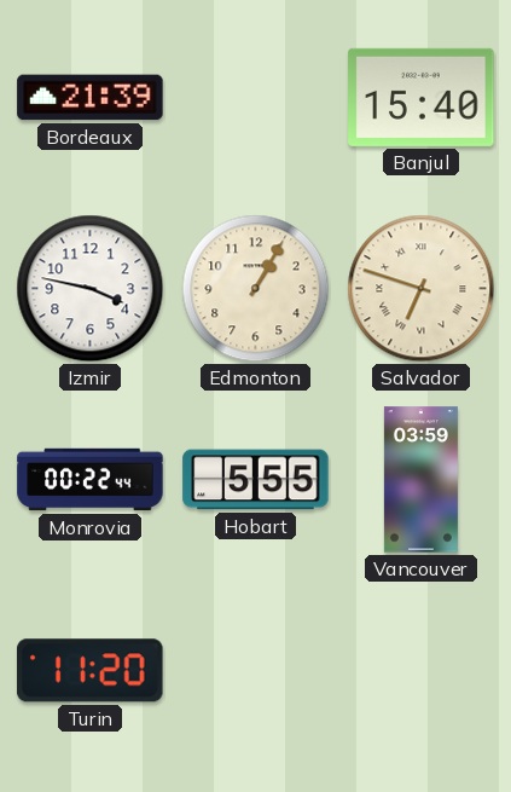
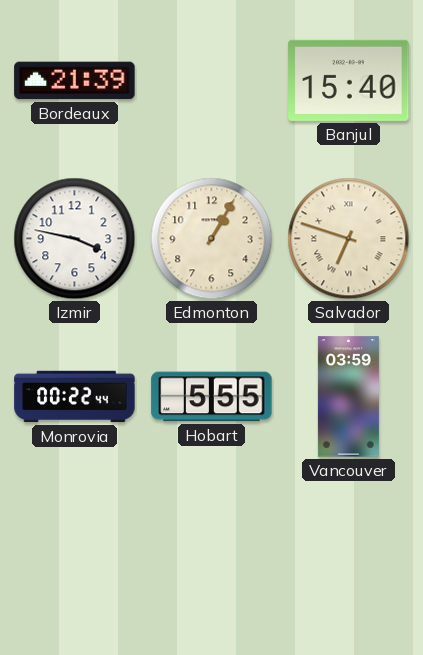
Turin: 11:20 -> none
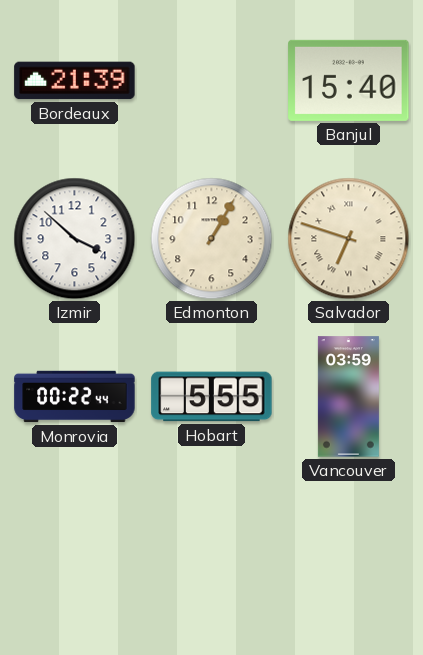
Izmir: 3:47 -> 3:52
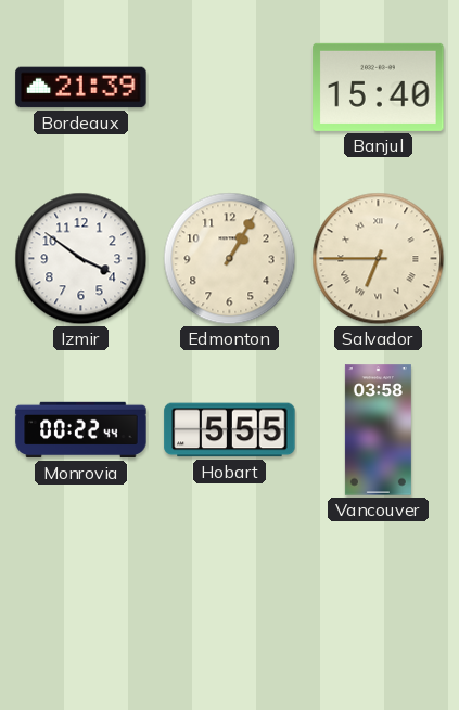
Izmir: 3:52 -> 3:51
Salvador: 6:48 -> 6:45
Vancouver: 03:59 -> 03:58
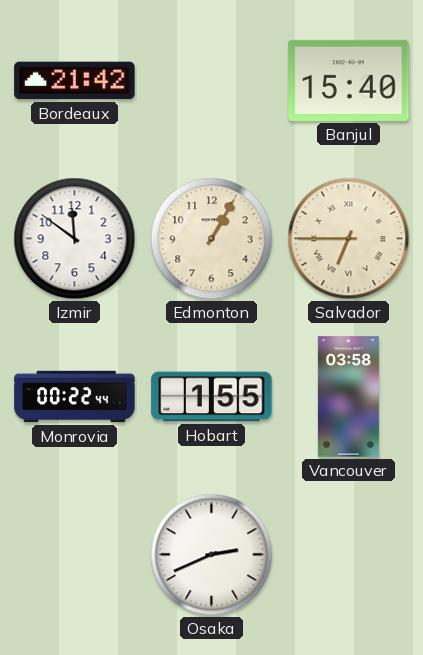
Bordeaux: 21:39 -> 21:42
Izmir: 3:51 -> 11:51
Hobart: 5:55 -> 1:55
Osaka: none -> 2:41
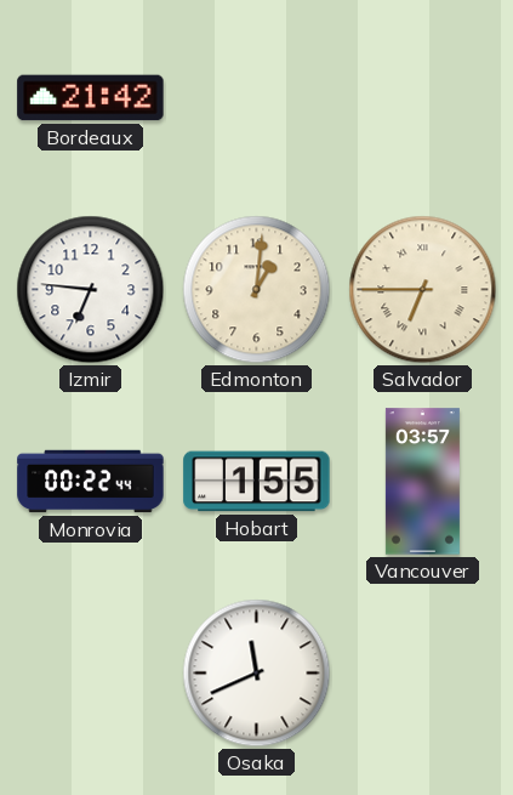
Banjul: 15:40 -> none
Izmir: 11:51 -> 6:46
Edmonton: 1:05 -> 1:01
Vancouver: 03:58 -> 03:57
Osaka: 2:41 -> 11:41
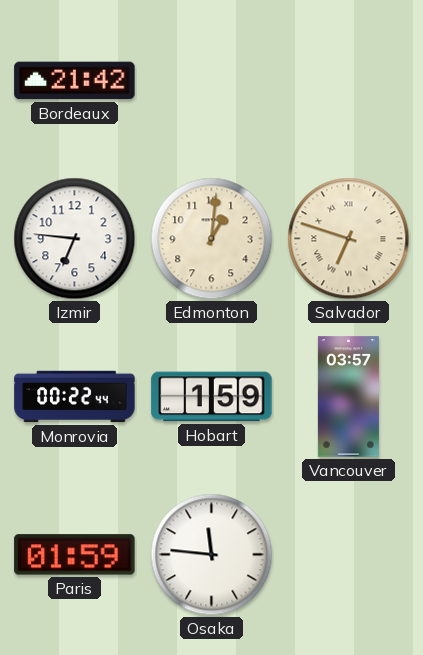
Salvador: 6:45 -> 6:48
Hobart: 1:55 -> 1:59
Paris: none -> 01:59
Osaka: 11:41 -> 11:46
